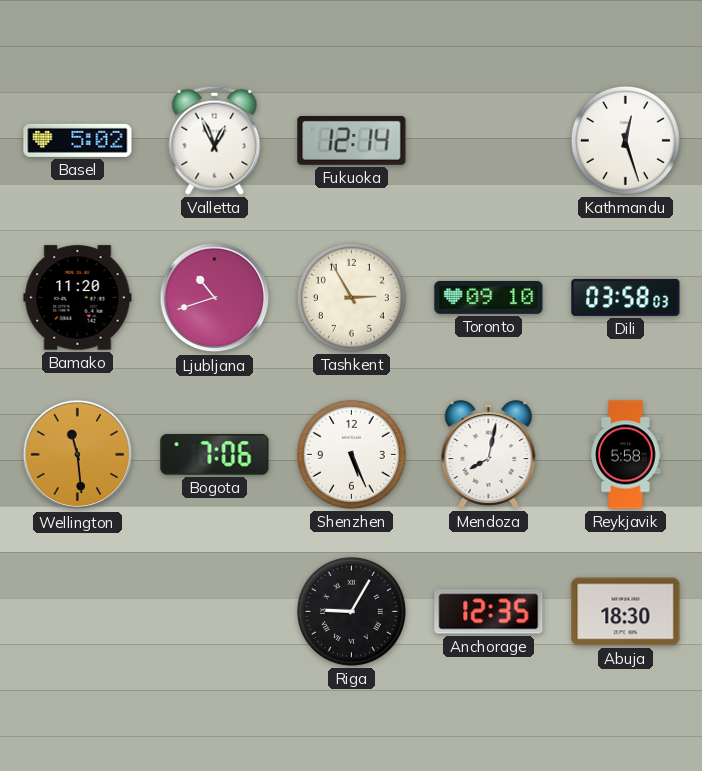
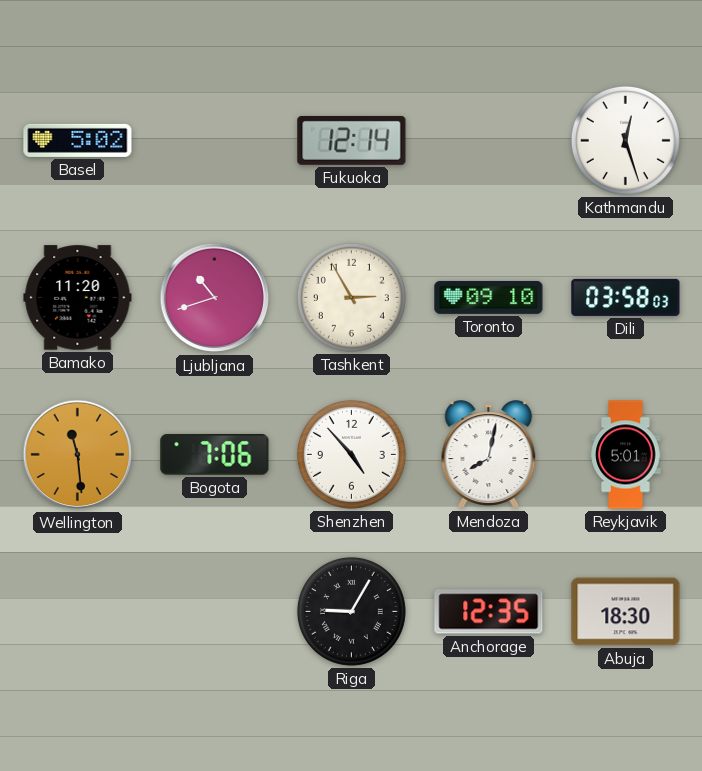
Valletta: 12:56 -> none
Shenzhen: 5:26 -> 4:53
Reykjavik: 5:58 -> 5:01
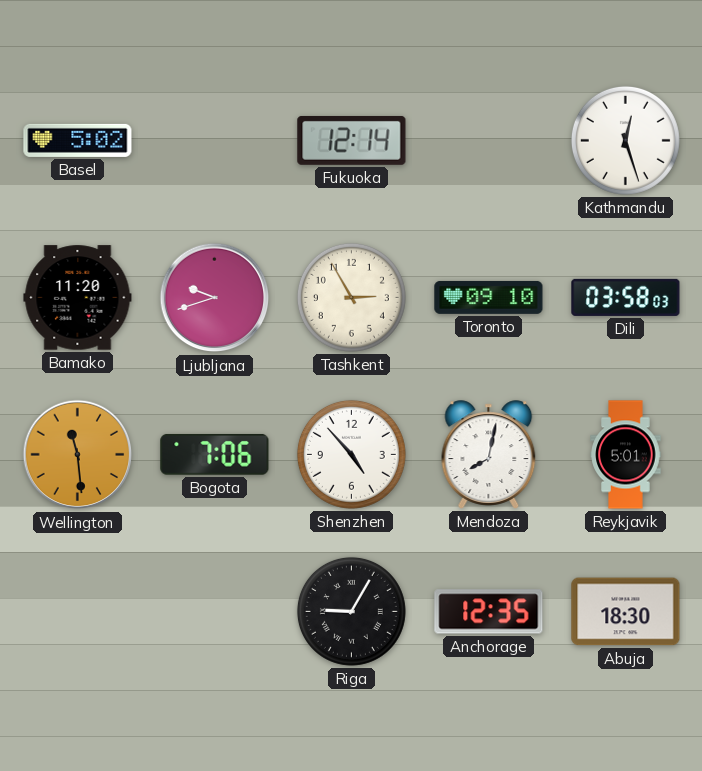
Ljubljana: 10:42 -> 9:42
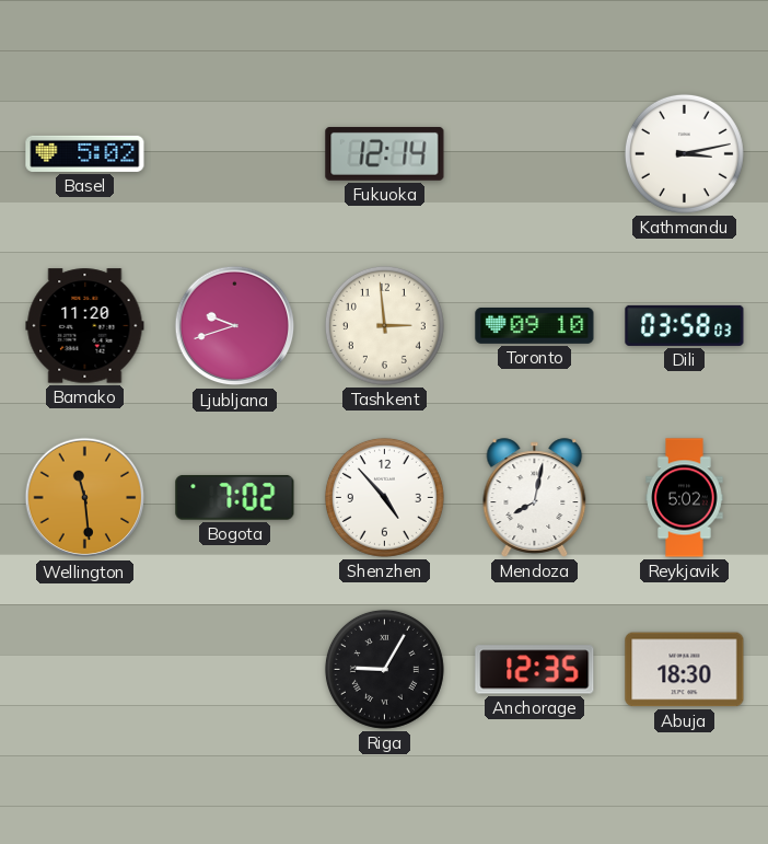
Kathmandu: 12:27 -> 3:13
Tashkent: 2:55 -> 2:59
Bogota: 7:06 -> 7:02
Reykjavik: 5:01 -> 5:02
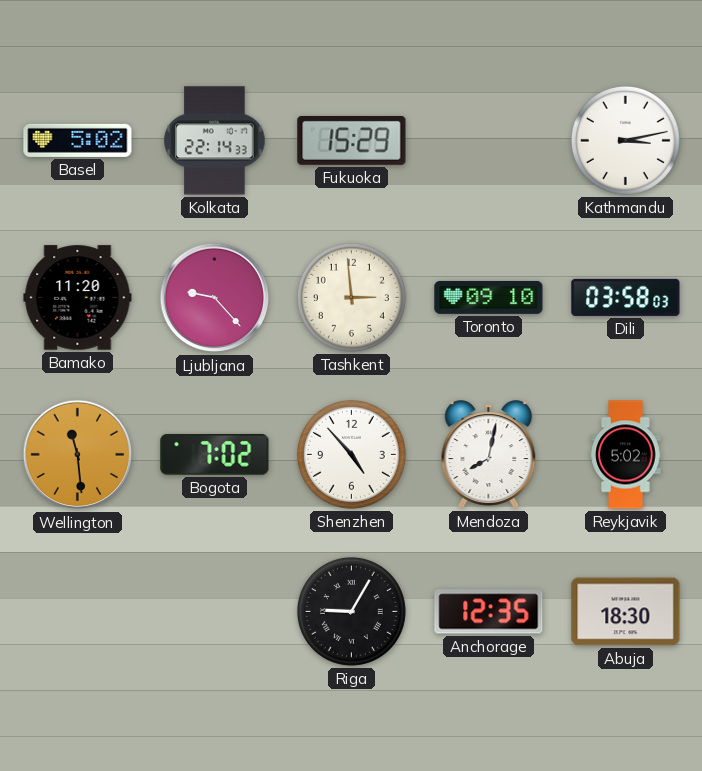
Kolkata: none -> 22:14
Fukuoka: 12:14 -> 15:29
Ljubljana: 9:42 -> 9:23
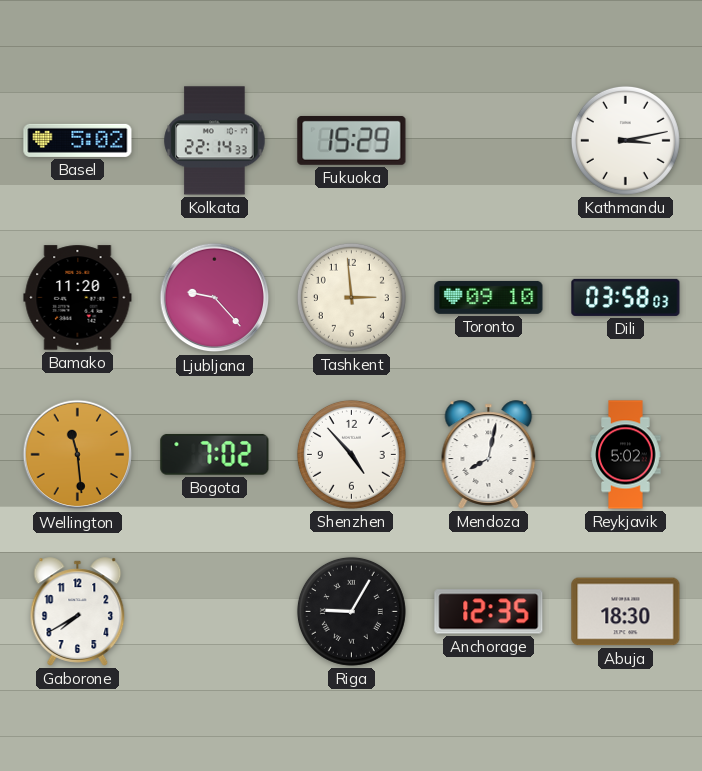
Gaborone: none -> 7:40
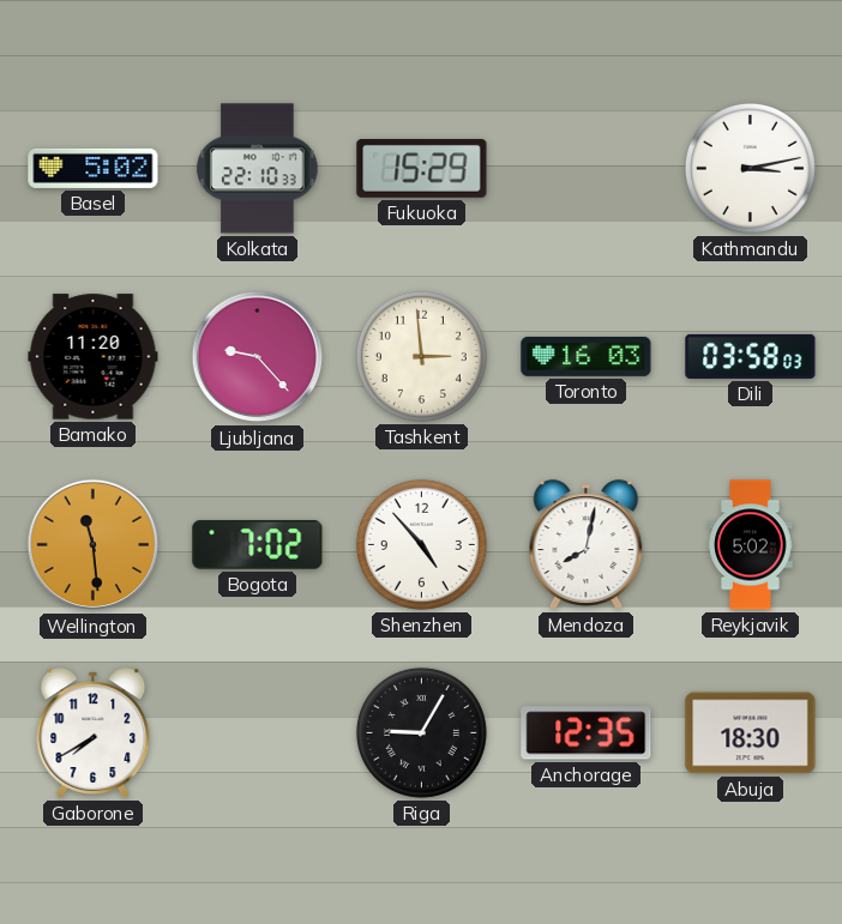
Kolkata: 22:14 -> 22:10
Toronto: 09:10 -> 16:03
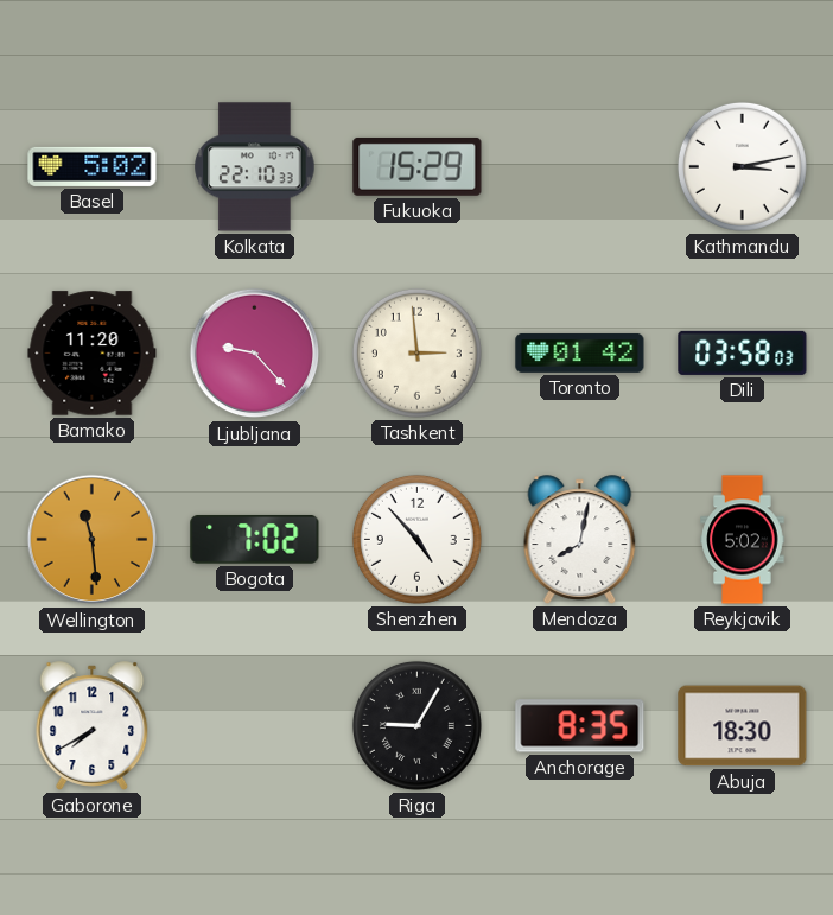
Toronto: 16:03 -> 01:42
Anchorage: 12:35 -> 8:35
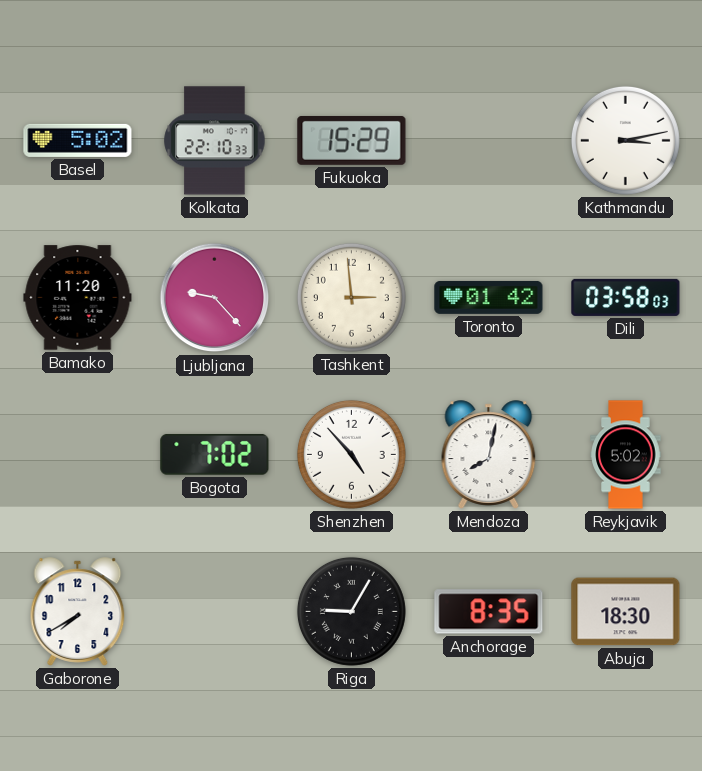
Wellington: 11:29 -> none
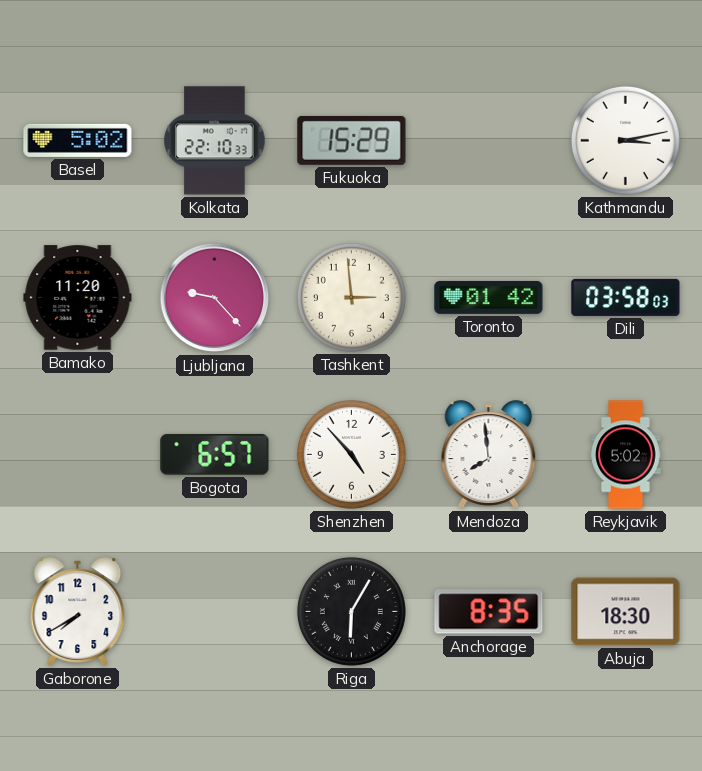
Bogota: 7:02 -> 6:57
Mendoza: 8:02 -> 7:59
Riga: 9:05 -> 6:05
